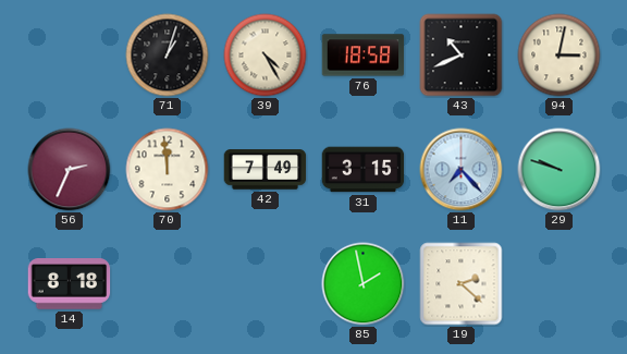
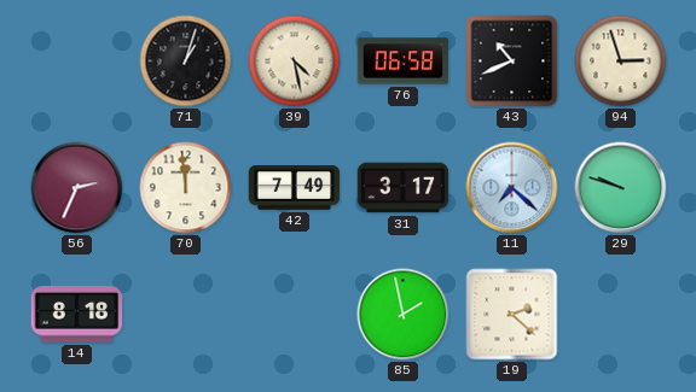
39: 4:25 -> 4:28
76: 18:58 -> 06:58
94: 3:02 -> 2:57
31: 3:15 -> 3:17
11: 7:23 -> 7:22
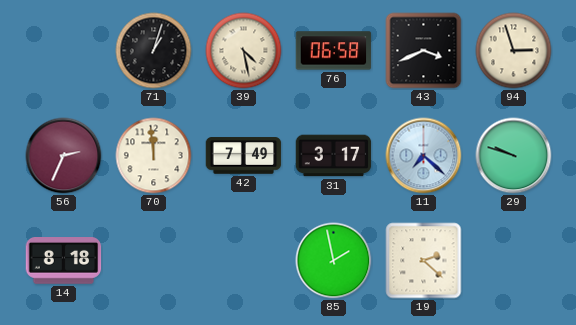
43: 10:41 -> 3:41
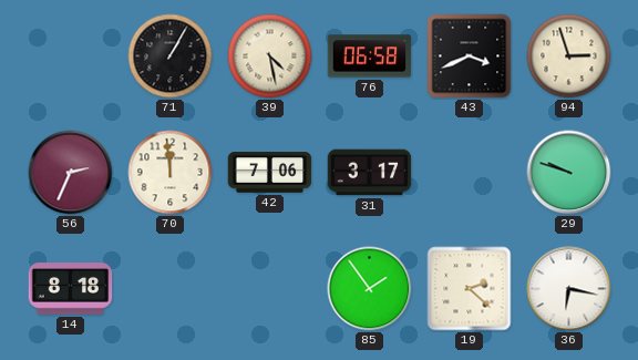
71: 1:03 -> 1:05
42: 7:49 -> 7:06
11: 7:22 -> none
85: 1:58 -> 1:54
36: none -> 6:17
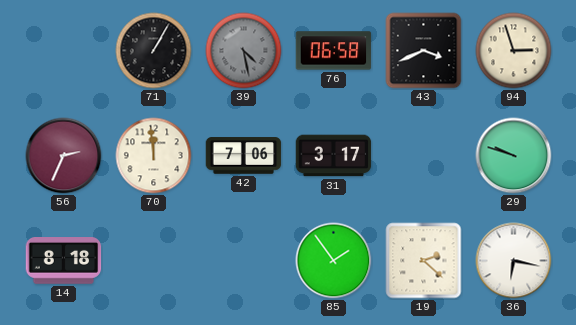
39 dial: cream -> grey
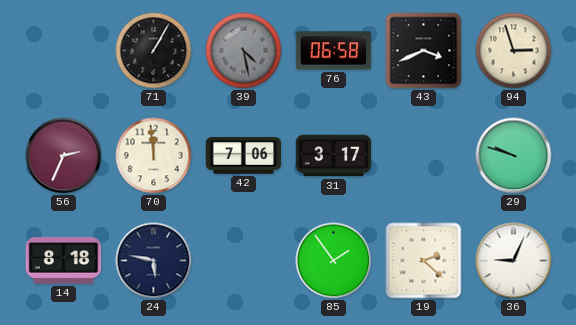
24: none -> 5:47
36: 6:17 -> 9:04
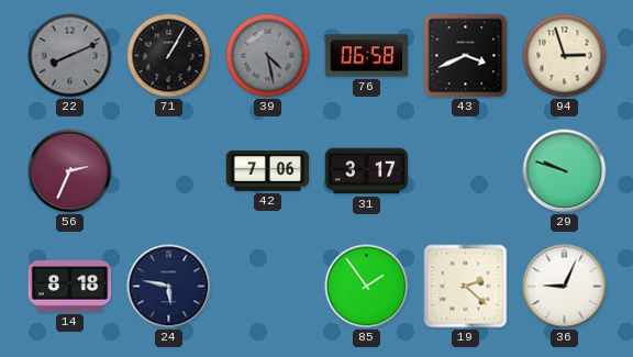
22: none -> 8:11
70: 11:59 -> none
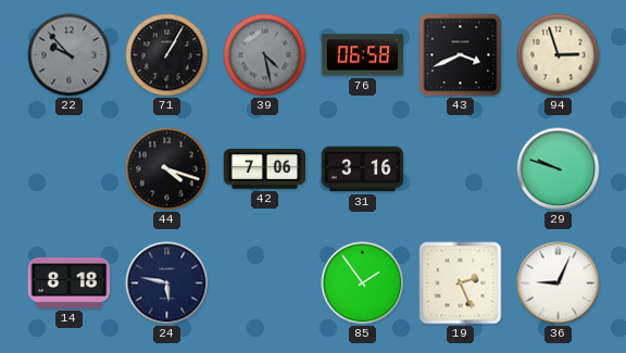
22: 8:11 -> 9:53
56: 2:34 -> none
44: none -> 4:18
31: 3:17 -> 3:16
19: 2:22 -> 2:26
